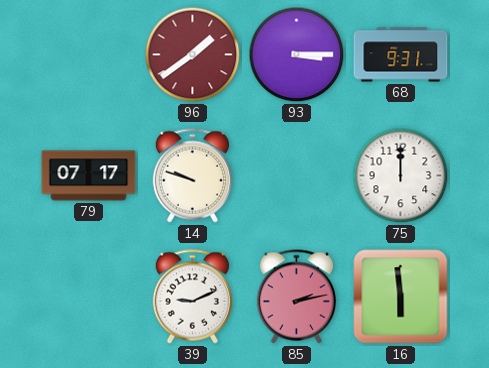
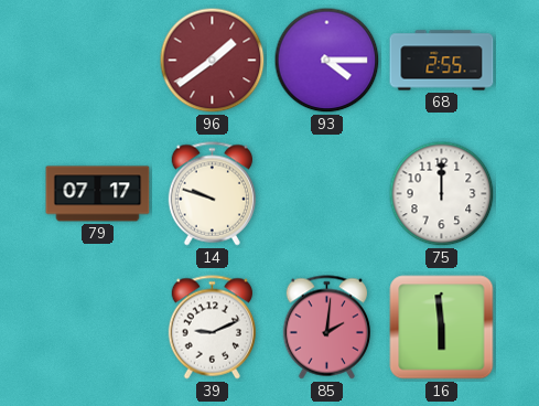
93: 3:15 -> 4:15
68: 9:31 -> 2:55
85: 2:13 -> 2:01
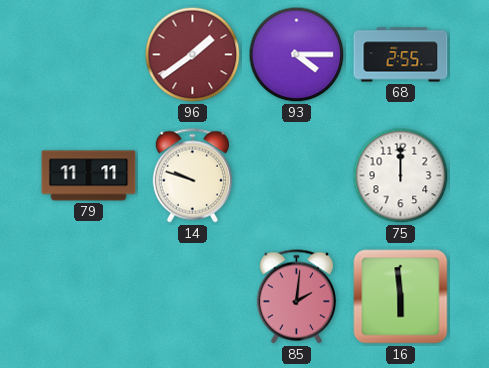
79: 07:17 -> 11:11
39: 9:11 -> none
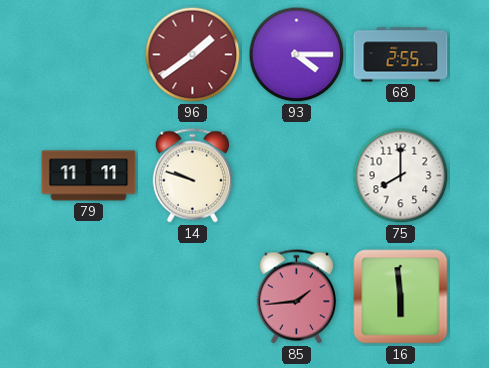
75: 12:00 -> 8:00
85: 2:01 -> 1:44
